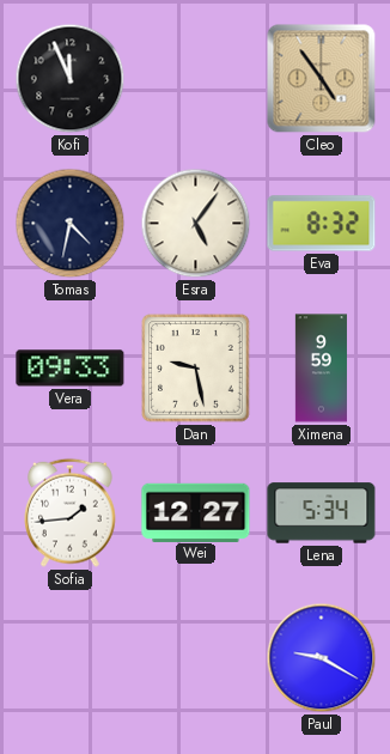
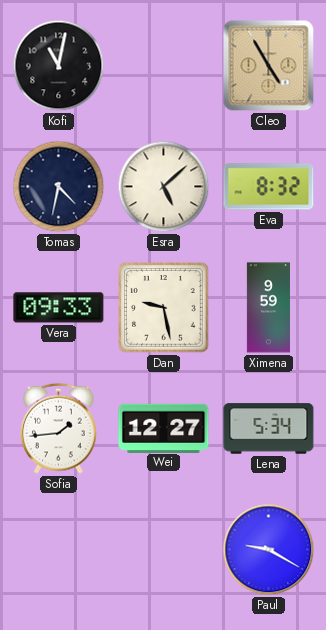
Kofi: 11:56 -> 11:02
Cleo: 4:54 -> 4:55
Esra: 5:06 -> 5:08
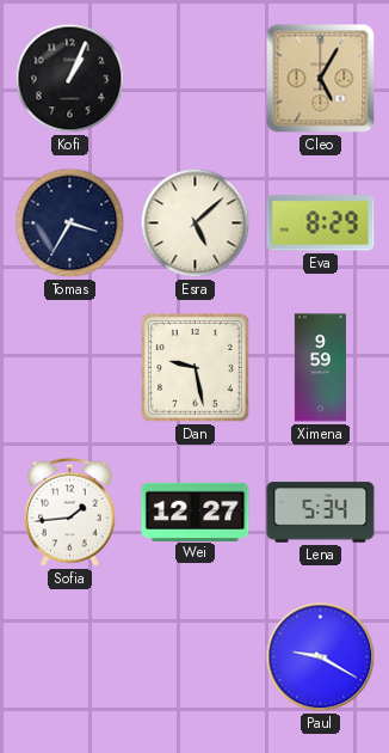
Kofi: 11:02 -> 1:04
Cleo: 4:55 -> 5:05
Tomas: 4:32 -> 3:35
Eva: 8:32 -> 8:29
Vera: 09:33 -> none
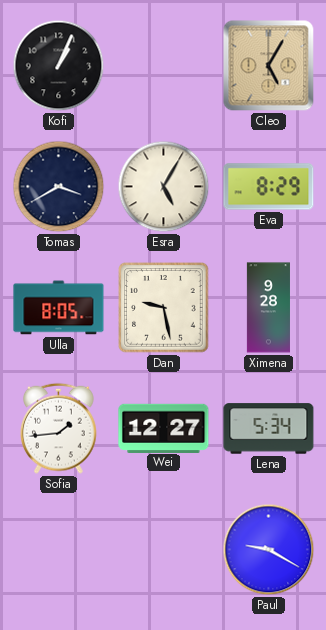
Tomas: 3:35 -> 3:40
Esra: 5:08 -> 5:05
Ulla: none -> 8:05
Ximena: 9:59 -> 9:28
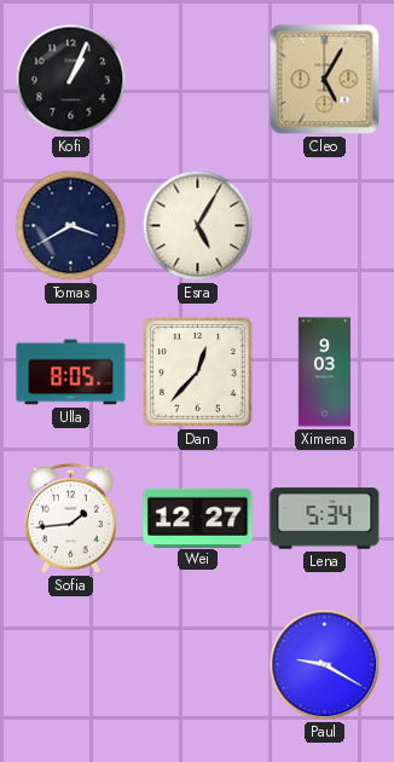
Eva: 8:29 -> none
Dan: 9:28 -> 12:37
Ximena: 9:28 -> 9:03
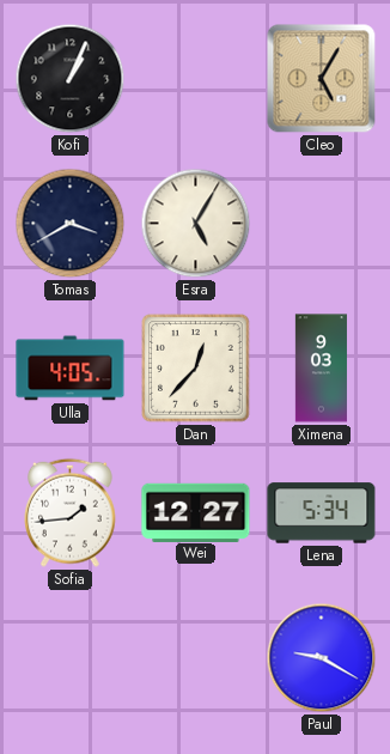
Ulla: 8:05 -> 4:05
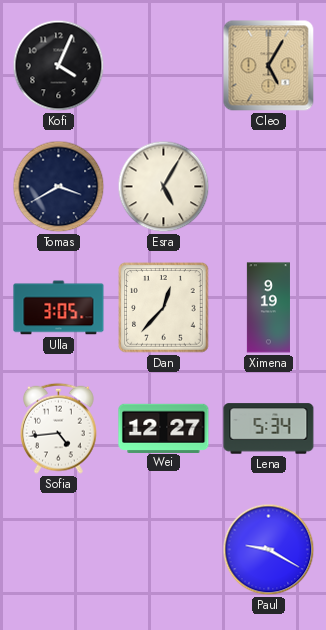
Kofi: 1:04 -> 4:04
Ulla: 4:05 -> 3:05
Ximena: 9:03 -> 9:19
Sofia: 1:44 -> 4:44
